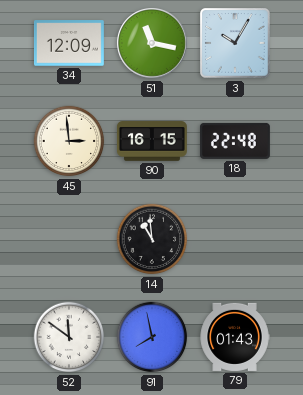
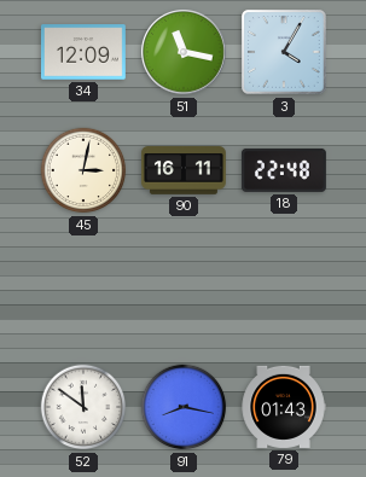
3: 10:05 -> 4:05
45: 2:59 -> 3:02
90: 16:15 -> 16:11
14: 10:59 -> none
91: 7:58 -> 8:17
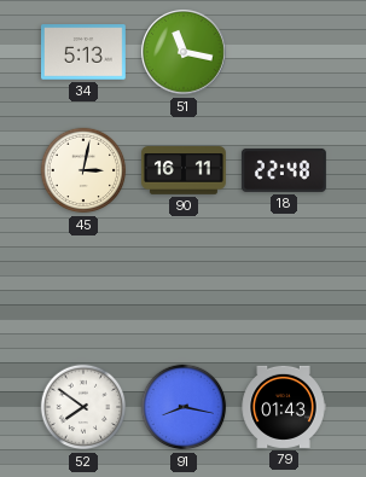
34: 12:09 -> 5:13
3: 4:05 -> none
52: 11:51 -> 7:51
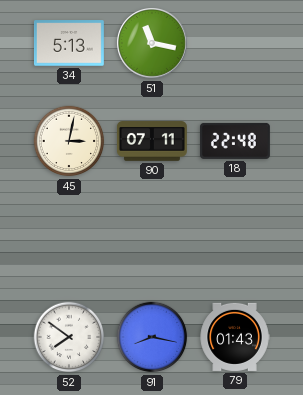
90: 16:11 -> 07:11
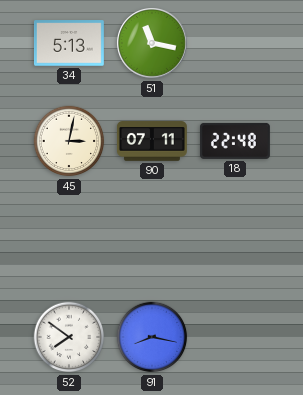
79: 01:43 -> none
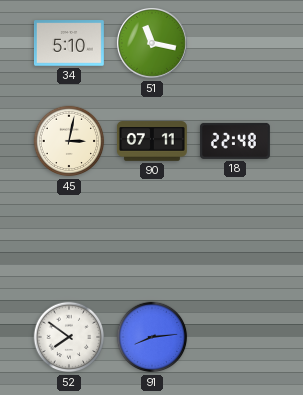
34: 5:13 -> 5:10
91: 8:17 -> 8:14
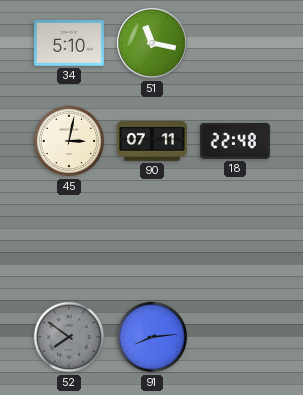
52 dial: white -> grey
